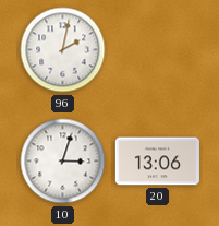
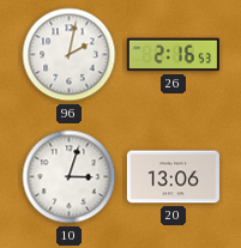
26: none -> 2:16
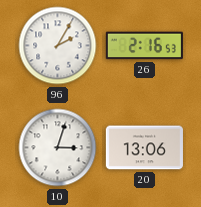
96: 2:02 -> 2:05
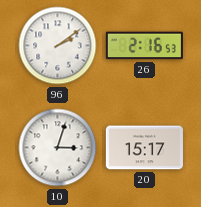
96: 2:05 -> 2:09
20: 13:06 -> 15:17
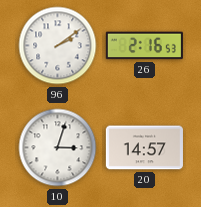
20: 15:17 -> 14:57
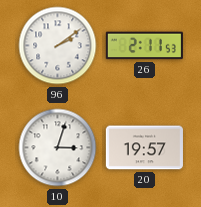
26: 2:16 -> 2:11
20: 14:57 -> 19:57
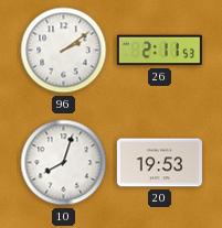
10: 3:03 -> 8:03
20: 19:57 -> 19:53
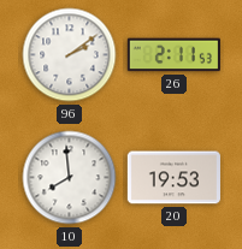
10: 8:03 -> 7:59
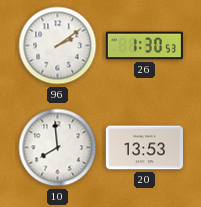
26: 2:11 -> 1:30
20: 19:53 -> 13:53
